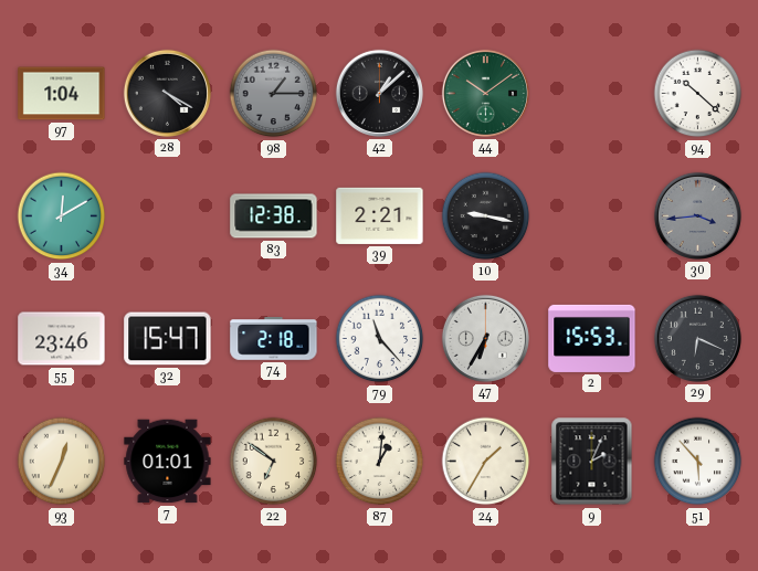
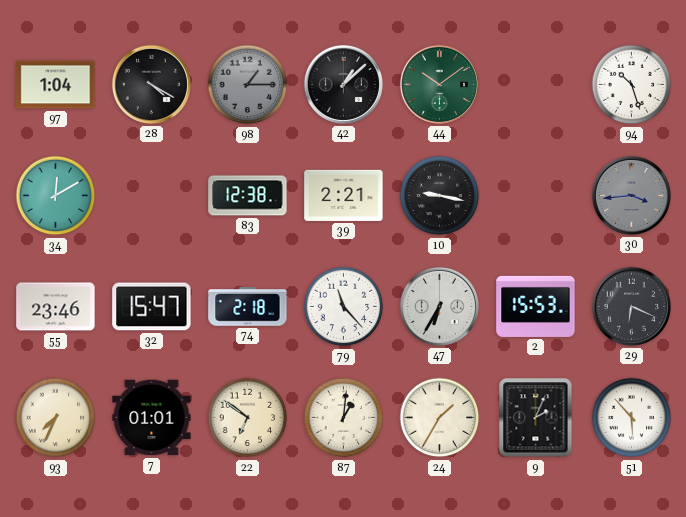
94: 10:22 -> 10:27
93: 12:34 -> 7:34
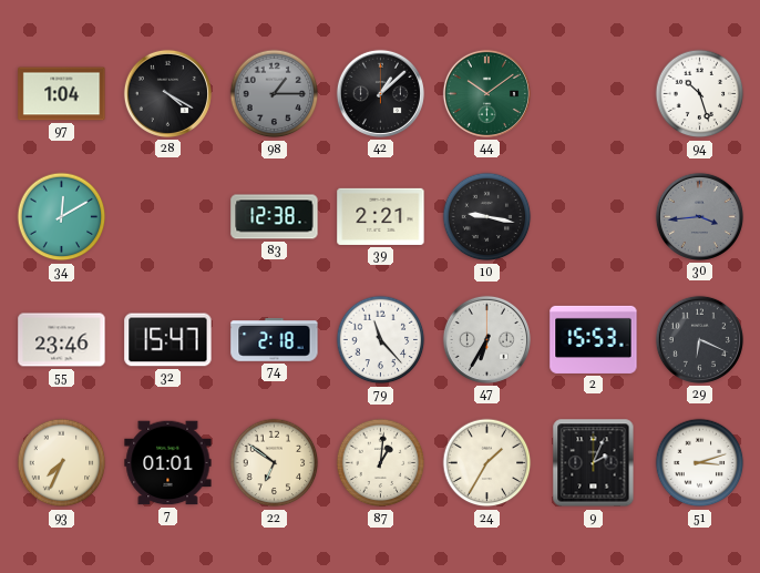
51: 5:53 -> 3:12
